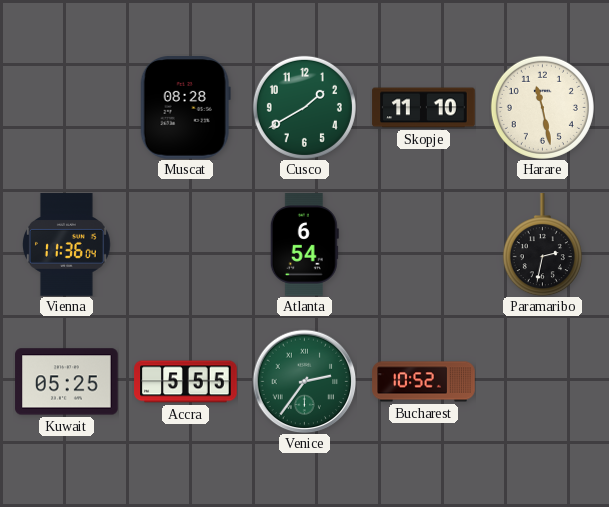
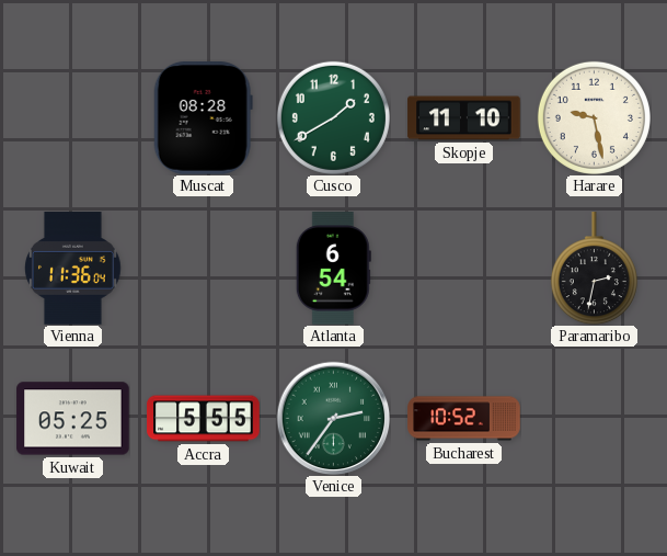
Harare: 11:28 -> 9:28
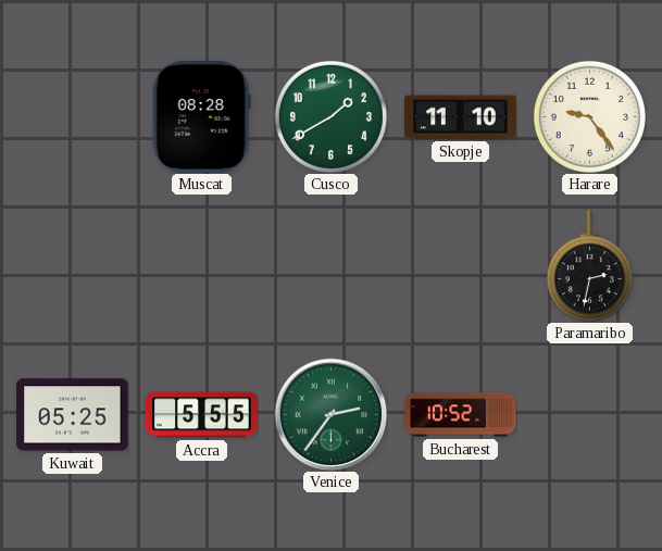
Harare: 9:28 -> 9:24
Vienna: 11:36 -> none
Atlanta: 6:54 -> none
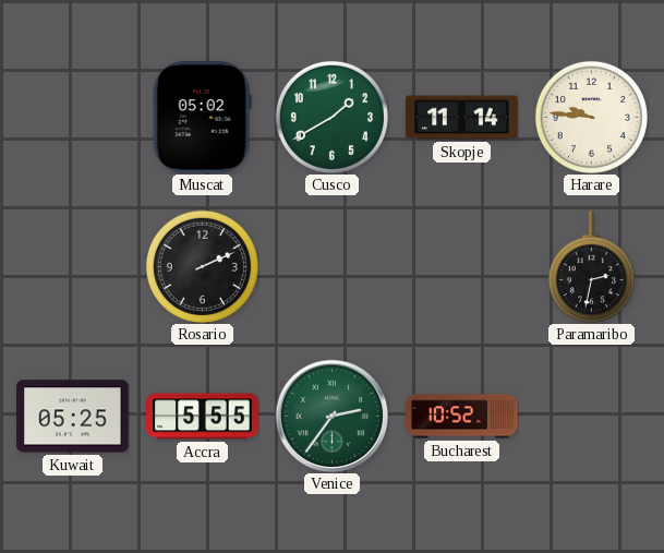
Muscat: 08:28 -> 05:02
Skopje: 11:10 -> 11:14
Harare: 9:24 -> 9:46
Rosario: none -> 2:11
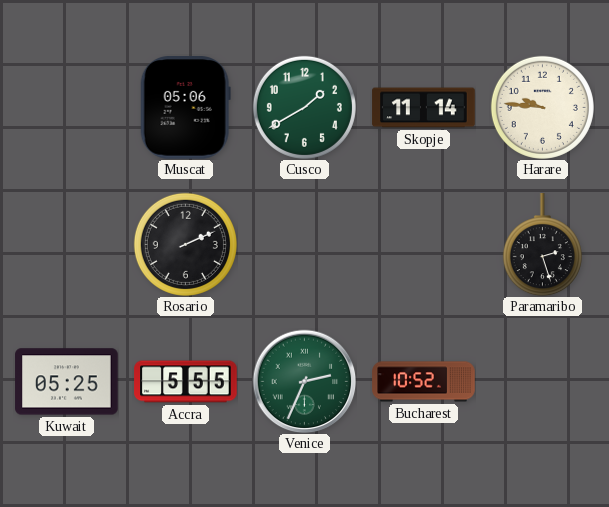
Muscat: 05:02 -> 05:06
Paramaribo: 2:32 -> 2:27
Venice: 2:36 -> 2:34
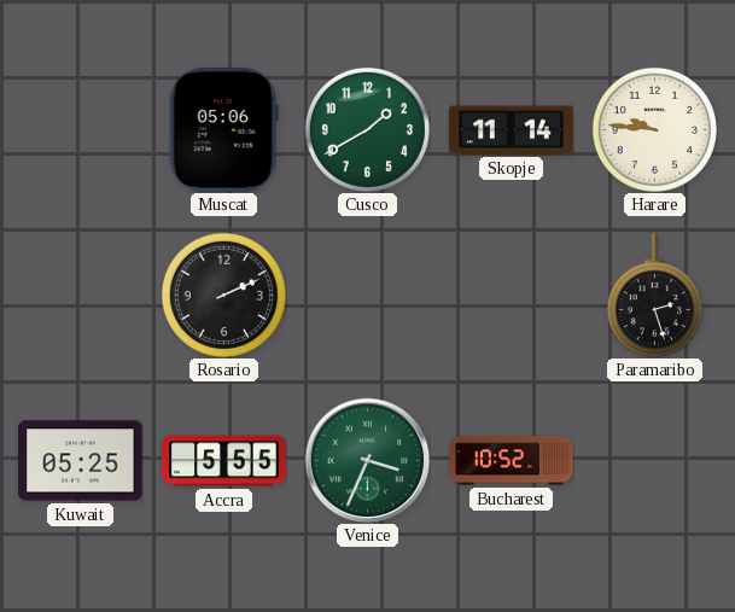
Venice: 2:34 -> 3:34
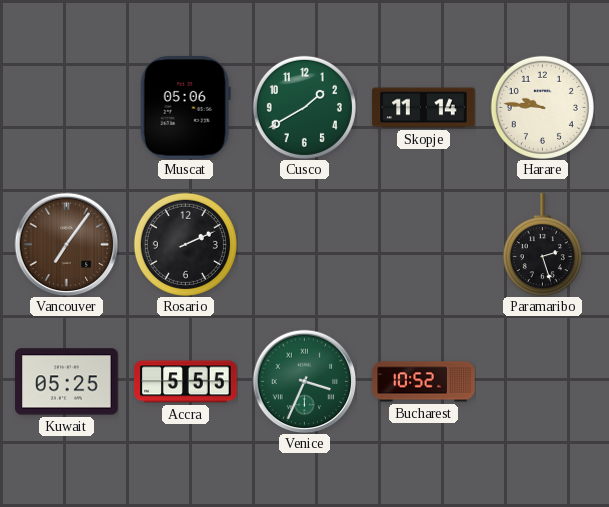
Vancouver: none -> 7:06
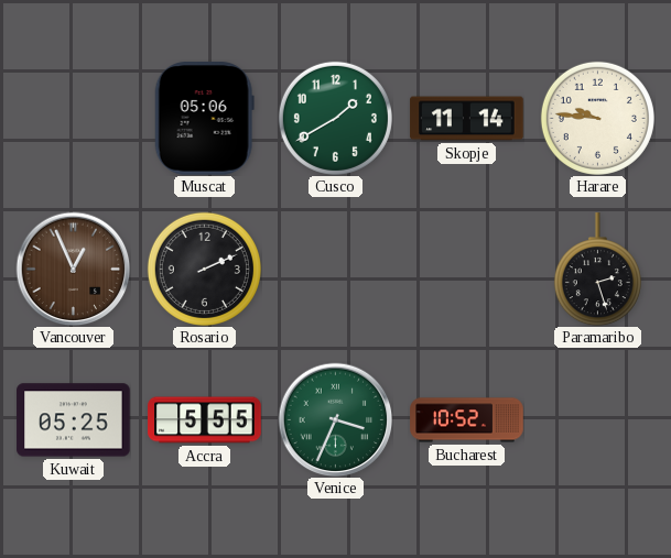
Vancouver: 7:06 -> 12:56
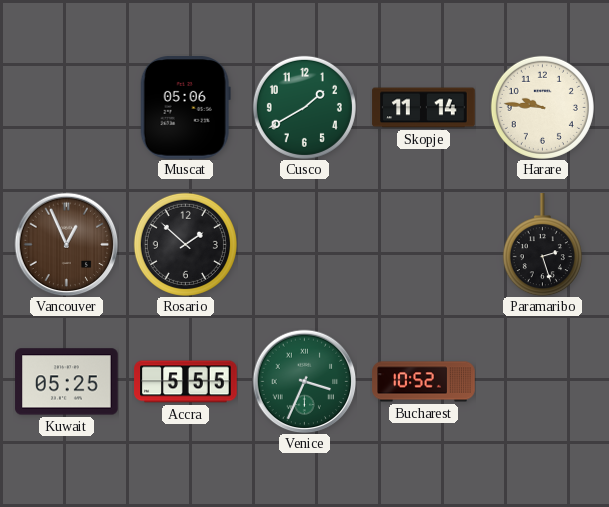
Rosario: 2:11 -> 1:52
